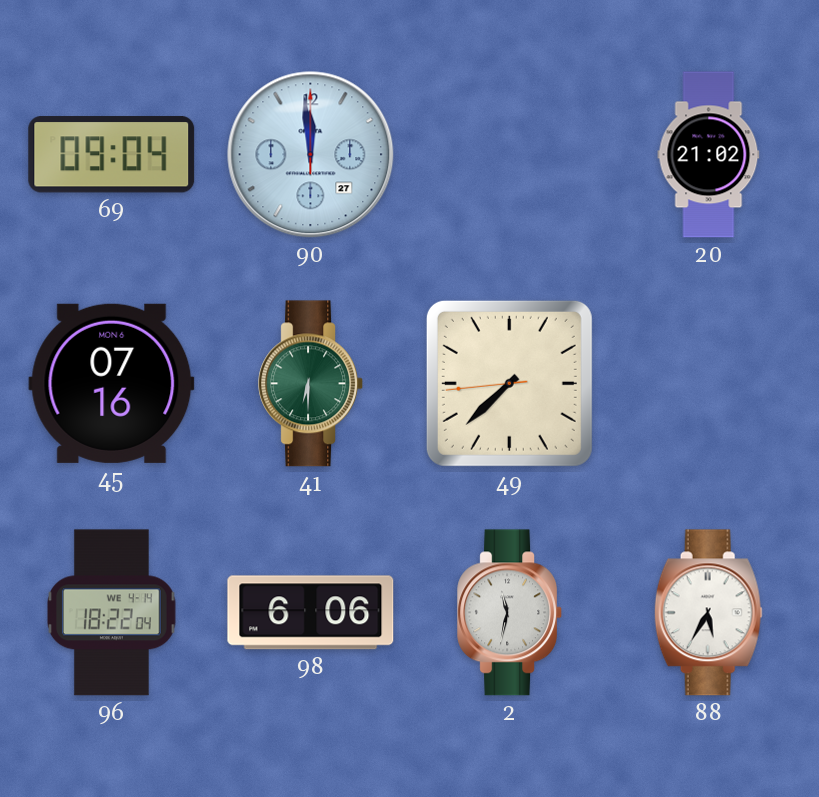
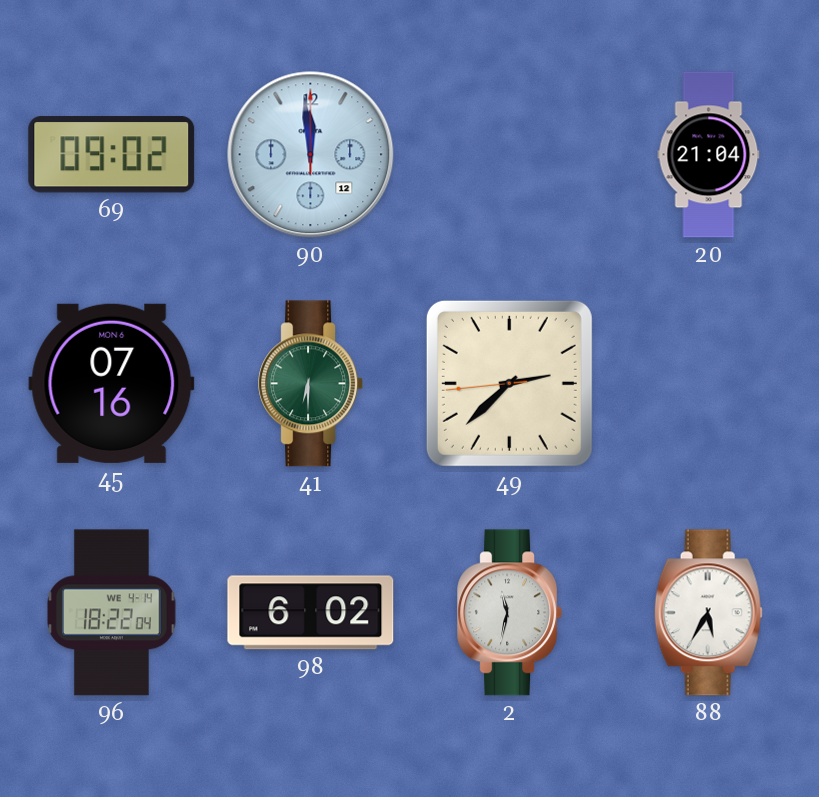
69: 09:04 -> 09:02
90 date: 27 -> 12
20: 21:02 -> 21:04
49: 7:37 -> 2:37
98: 6:06 -> 6:02
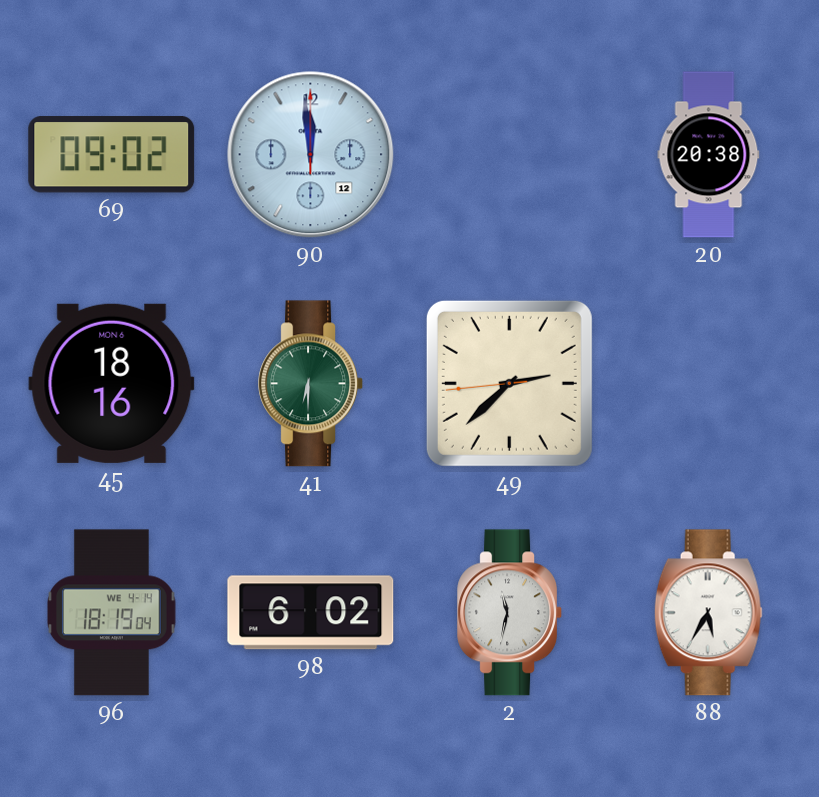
20: 21:04 -> 20:38
45: 07:16 -> 18:16
96: 18:22 -> 18:19
